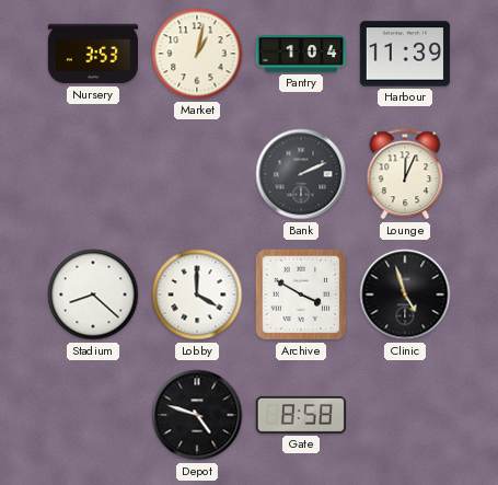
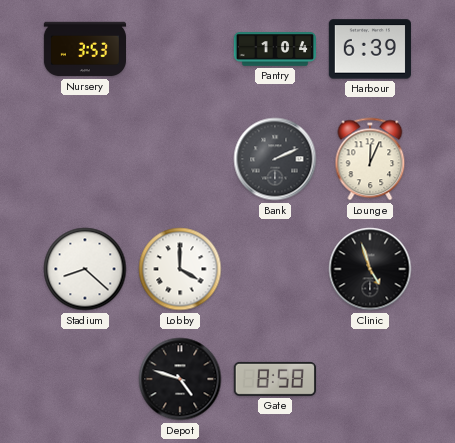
Market: 1:02 -> none
Harbour: 11:39 -> 6:39
Archive: 3:50 -> none
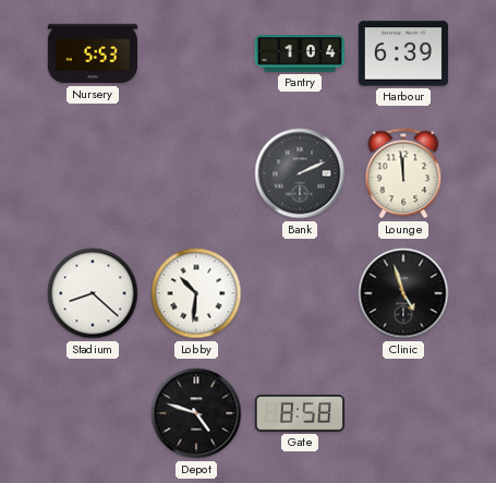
Nursery: 3:53 -> 5:53
Lounge: 12:04 -> 11:59
Lobby: 4:00 -> 10:31
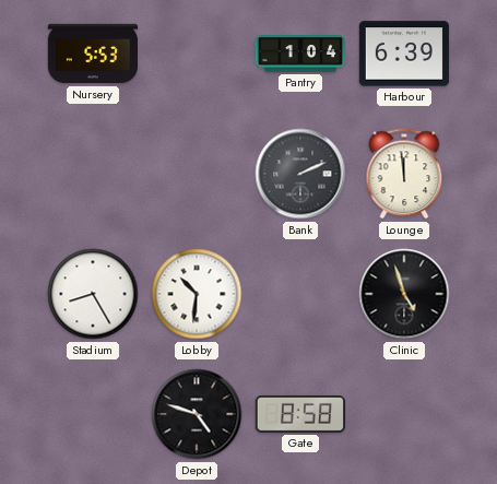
Stadium: 8:22 -> 8:25
